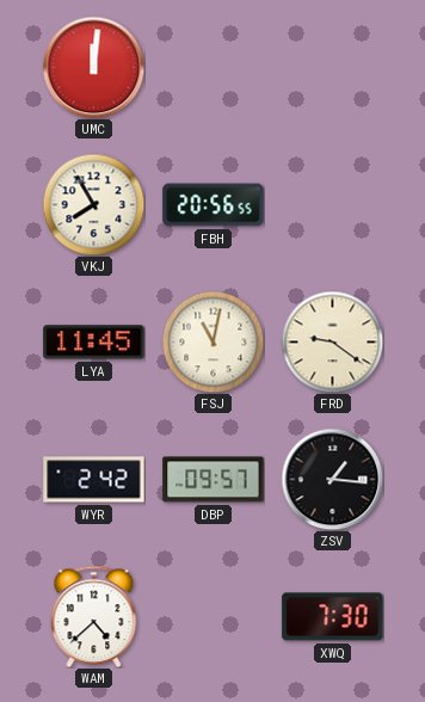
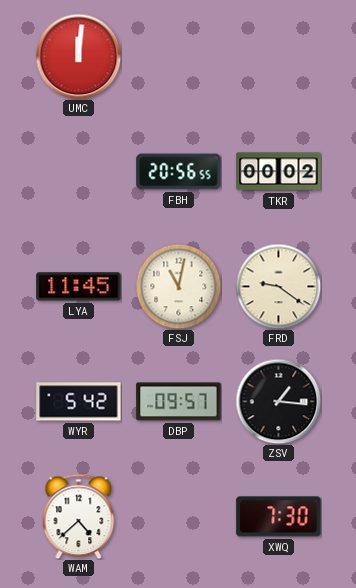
VKJ: 7:55 -> none
TKR: none -> 00:02
WYR: 2:42 -> 5:42
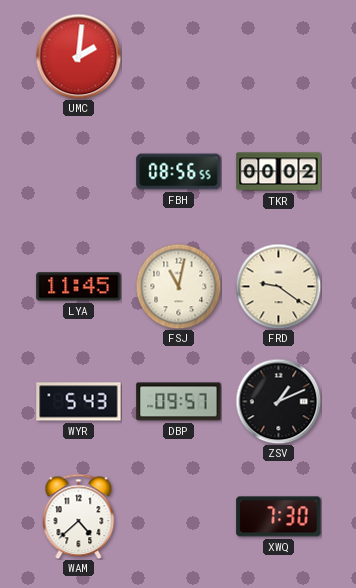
UMC: 12:01 -> 2:01
FBH: 20:56 -> 08:56
WYR: 5:42 -> 5:43
ZSV: 1:16 -> 1:11
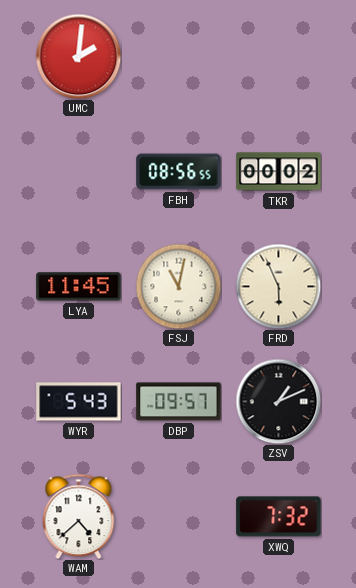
FRD: 9:21 -> 5:56
XWQ: 7:30 -> 7:32
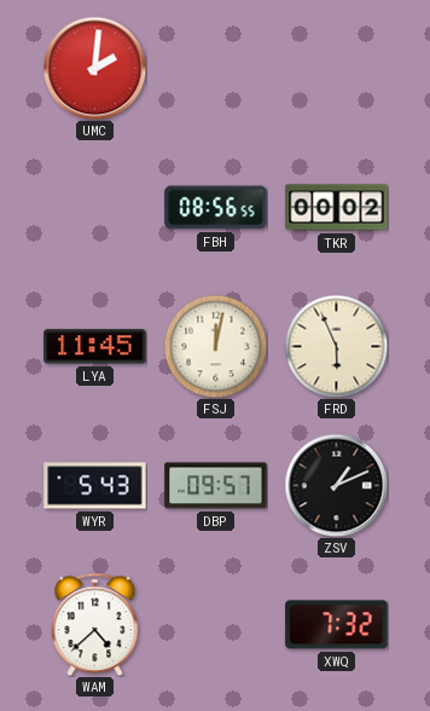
FSJ: 11:02 -> 12:02
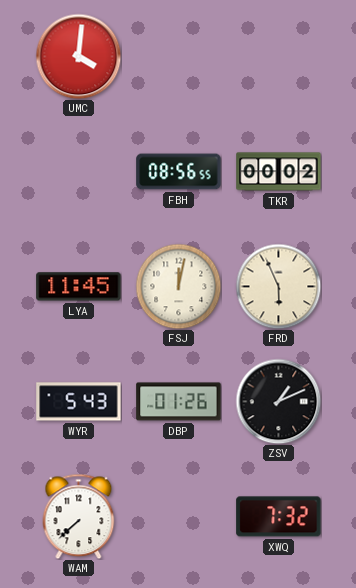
UMC: 2:01 -> 4:01
DBP: 09:57 -> 01:26
WAM: 4:38 -> 7:38
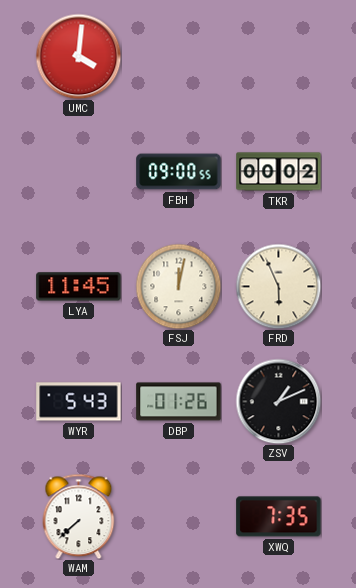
FBH: 08:56 -> 09:00
XWQ: 7:32 -> 7:35
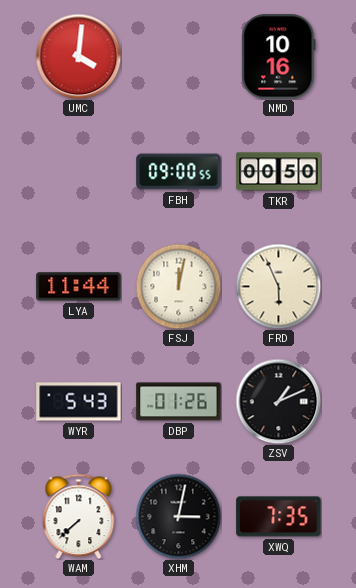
NMD: none -> 10:16
TKR: 00:02 -> 00:50
LYA: 11:45 -> 11:44
XHM: none -> 3:02
